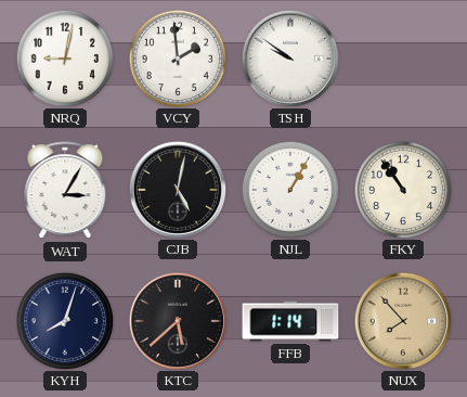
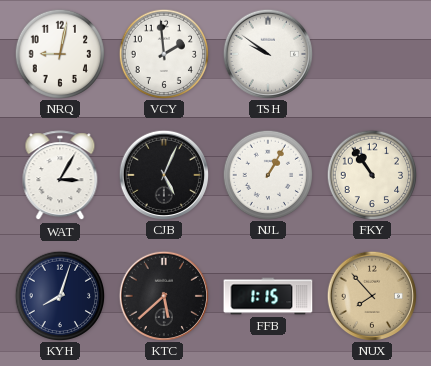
CJB: 5:02 -> 5:04
FFB: 1:14 -> 1:15
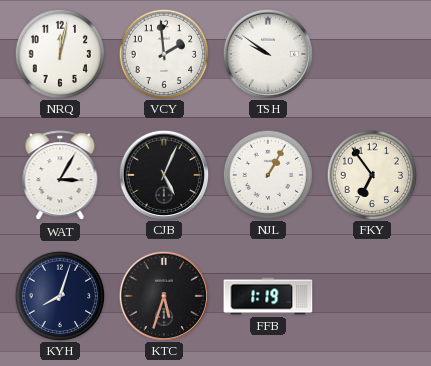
NRQ: 9:02 -> 12:02
FKY: 10:54 -> 6:54
KTC: 5:38 -> 5:33
FFB: 1:15 -> 1:19
NUX: 7:53 -> none
